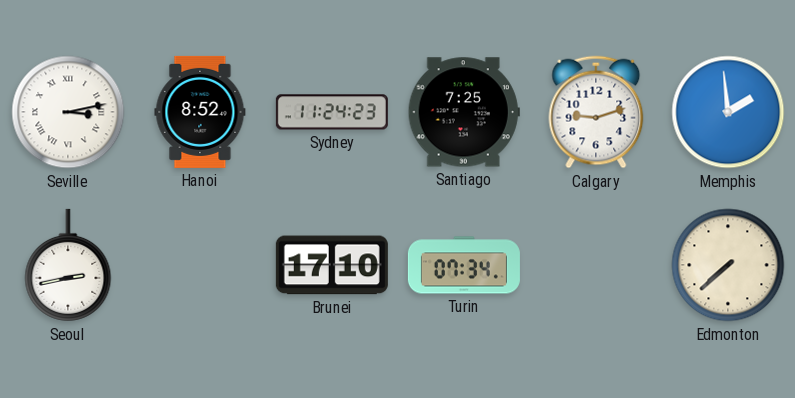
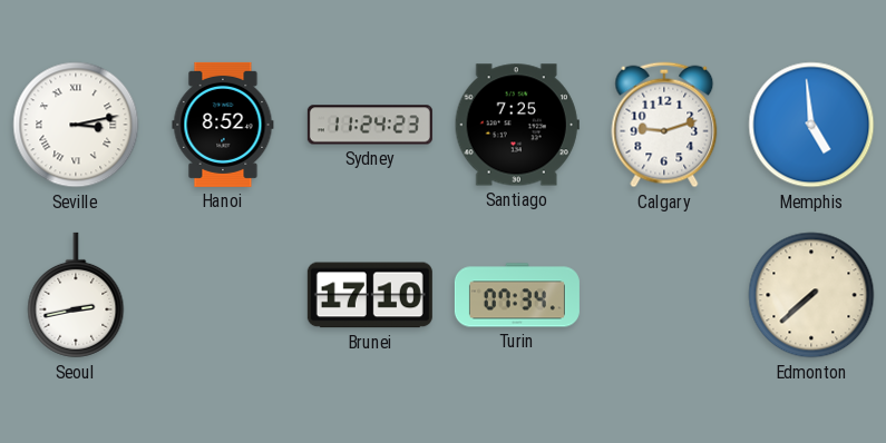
Memphis: 1:59 -> 4:59
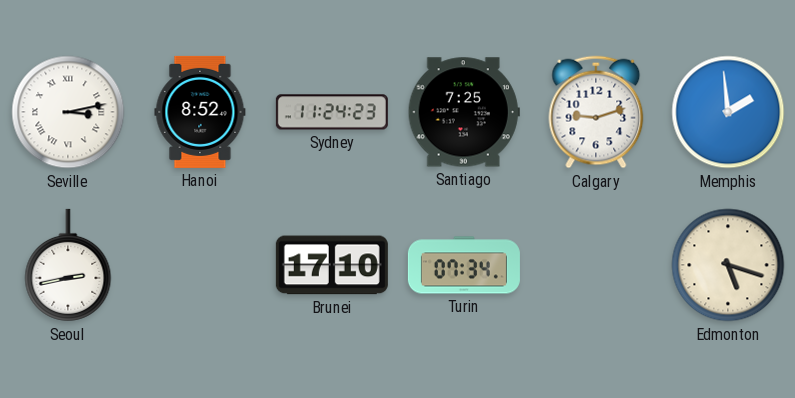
Memphis: 4:59 -> 1:59
Edmonton: 7:38 -> 5:18
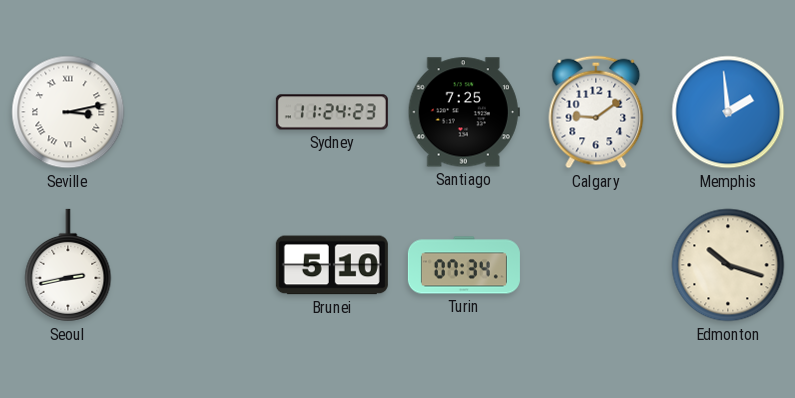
Hanoi: 8:52 -> none
Calgary: 9:12 -> 9:09
Brunei: 17:10 -> 5:10
Edmonton: 5:18 -> 10:18
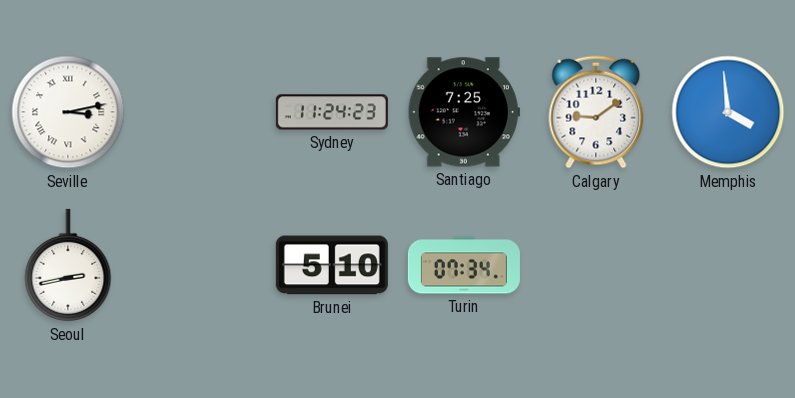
Memphis: 1:59 -> 3:59
Edmonton: 10:18 -> none
